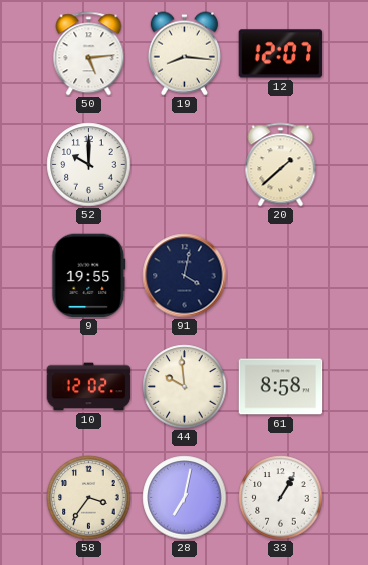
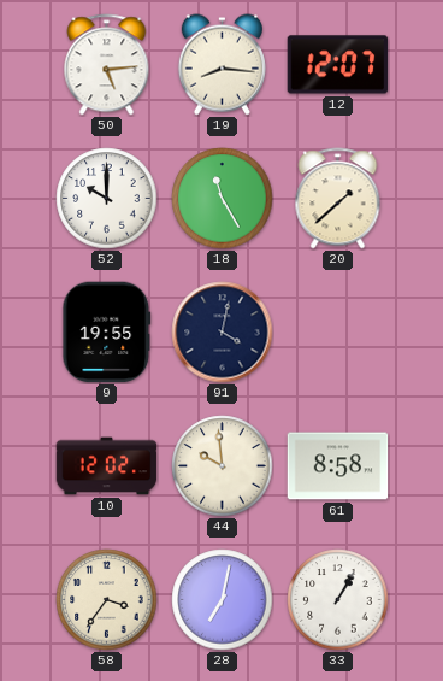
18: none -> 11:25
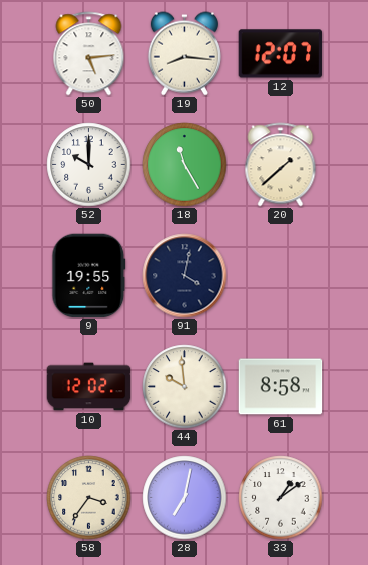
33: 1:05 -> 1:09
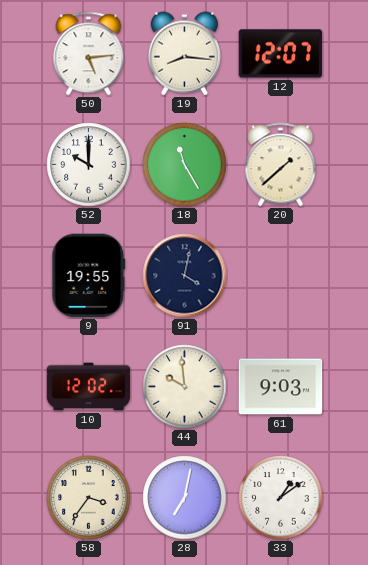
61: 8:58 -> 9:03
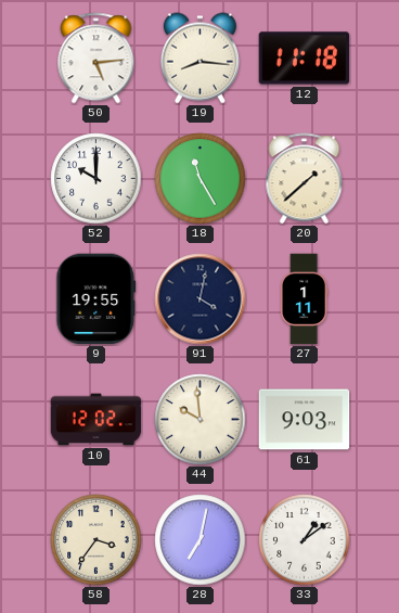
12: 12:07 -> 11:18
27: none -> 1:11
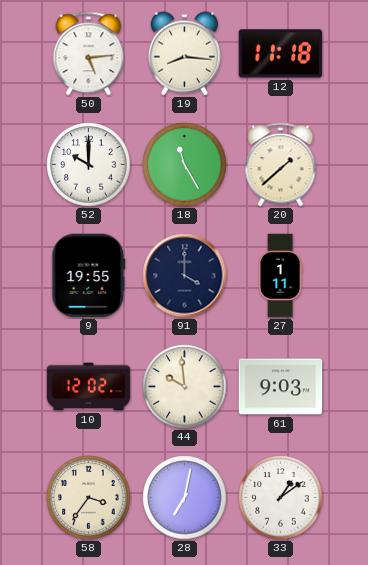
91: 4:02 -> 4:00
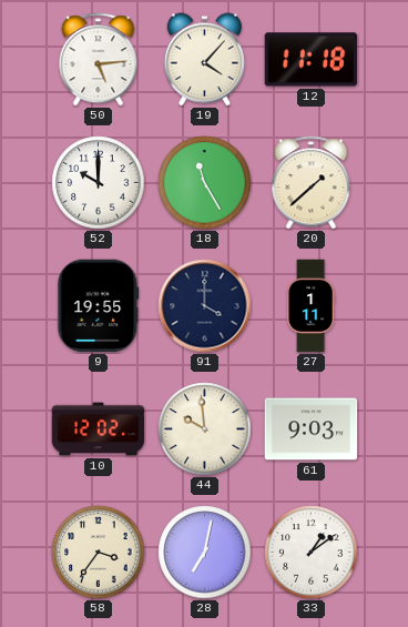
19: 8:16 -> 4:07
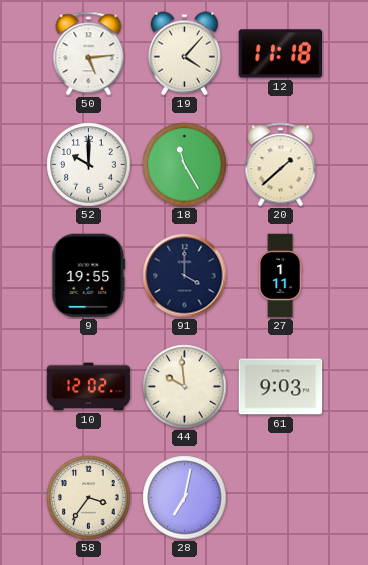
33: 1:09 -> none
